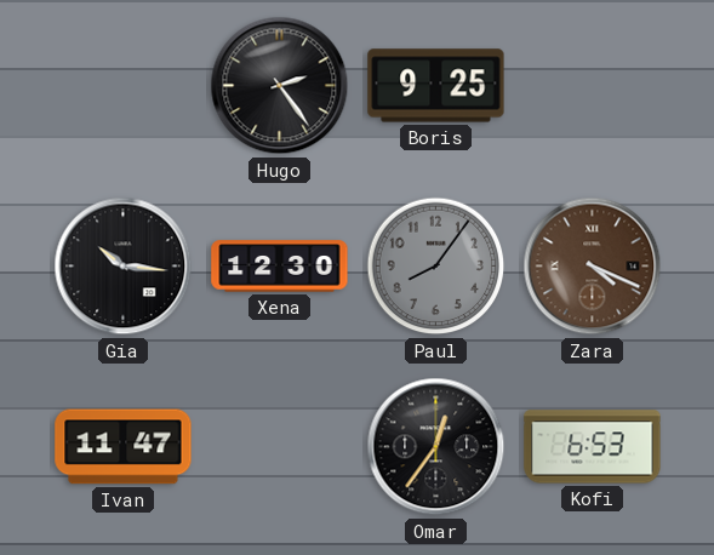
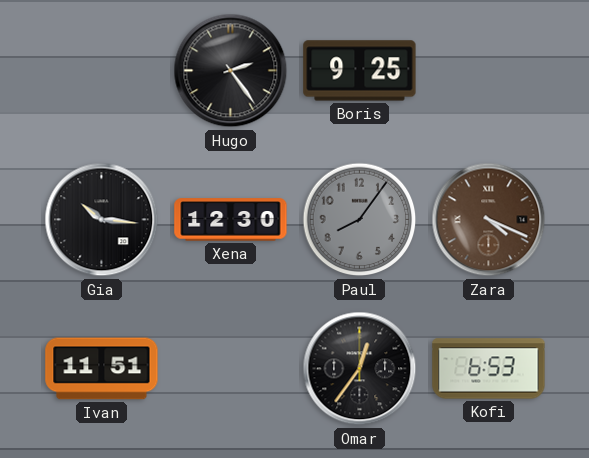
Ivan: 11:47 -> 11:51
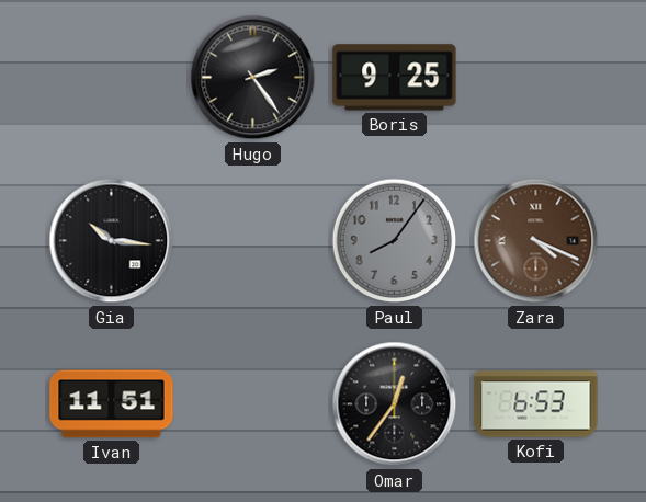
Xena: 12:30 -> none
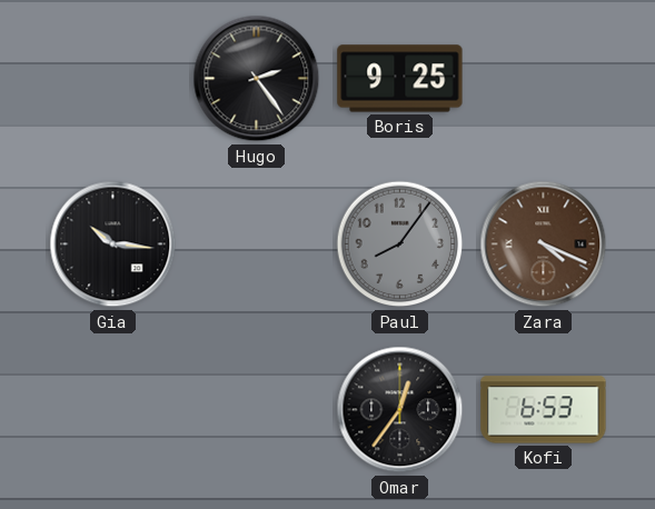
Ivan: 11:51 -> none
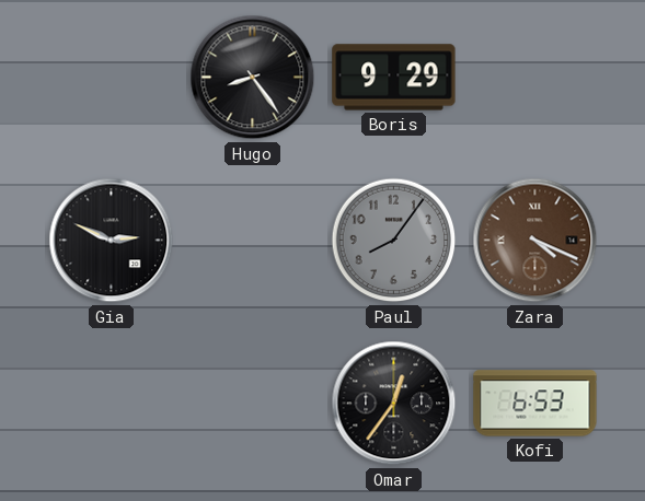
Hugo: 2:24 -> 8:24
Boris: 9:25 -> 9:29
Gia: 10:16 -> 2:49
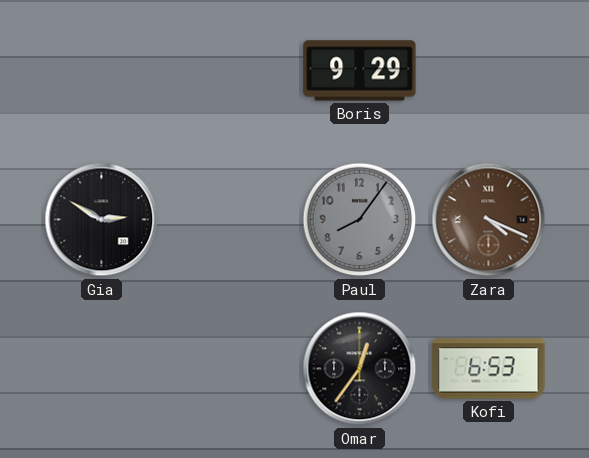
Hugo: 8:24 -> none
Gia: 2:49 -> 2:50
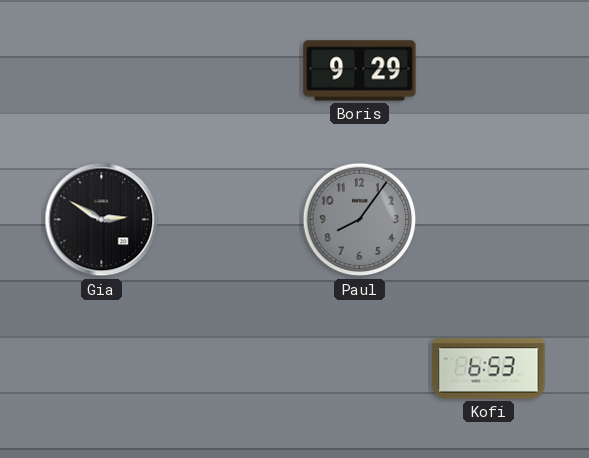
Zara: 4:19 -> none
Omar: 12:36 -> none
